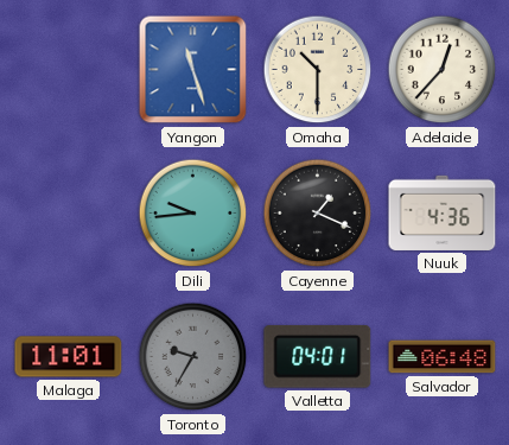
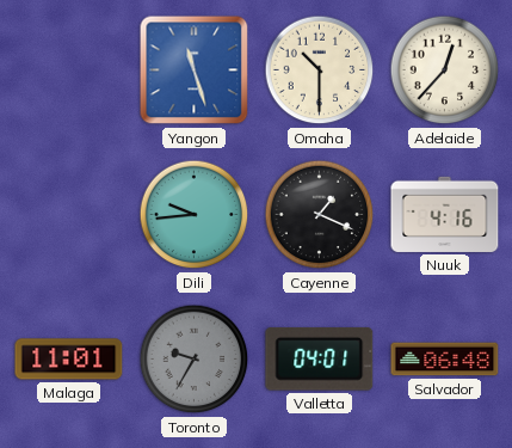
Nuuk: 4:36 -> 4:16
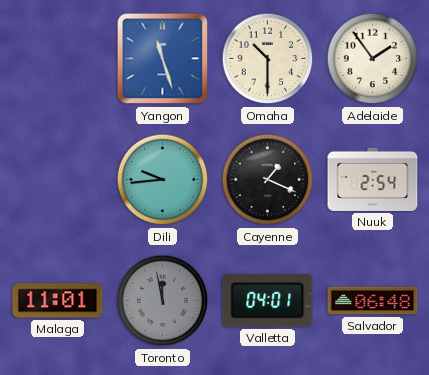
Adelaide: 12:37 -> 1:54
Nuuk: 4:16 -> 2:54
Toronto: 9:35 -> 11:58
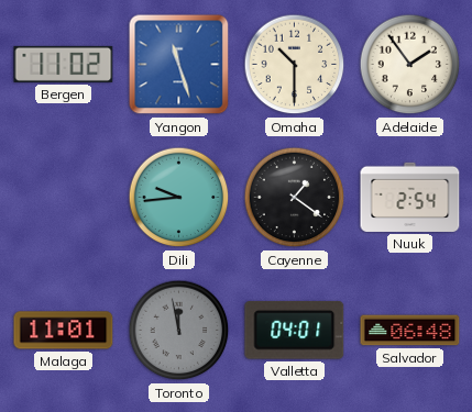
Bergen: none -> 11:02
Cayenne: 1:19 -> 1:21
